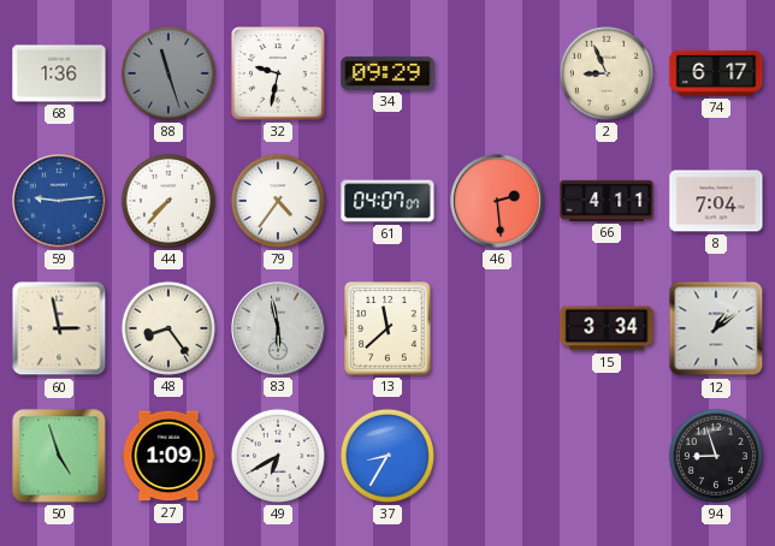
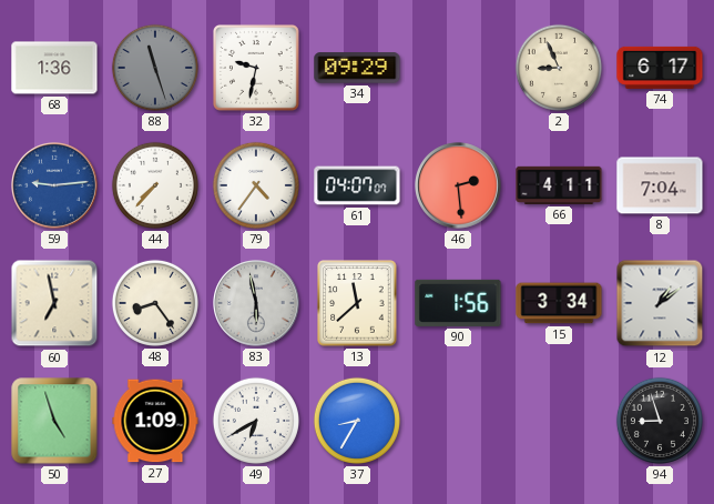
60: 2:58 -> 6:58
90: none -> 1:56
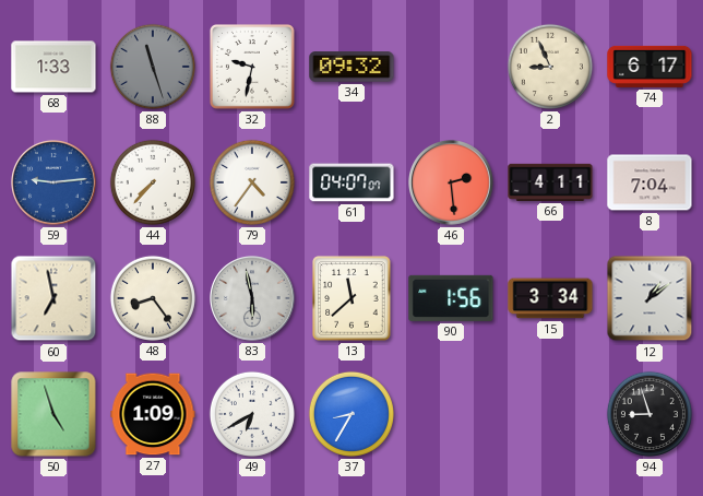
68: 1:36 -> 1:33
34: 09:29 -> 09:32
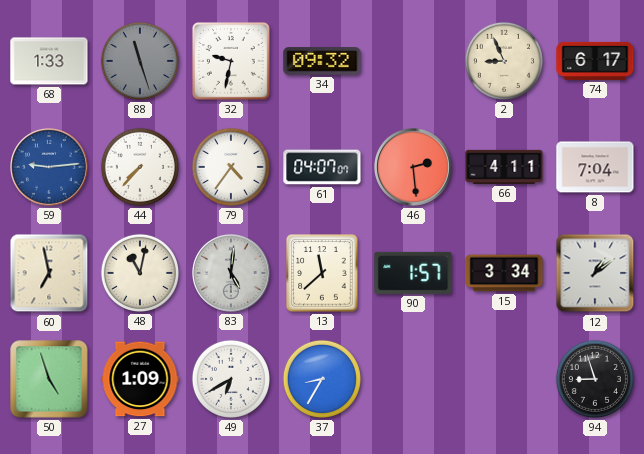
48: 8:24 -> 11:02
83: 5:58 -> 5:01
90: 1:56 -> 1:57
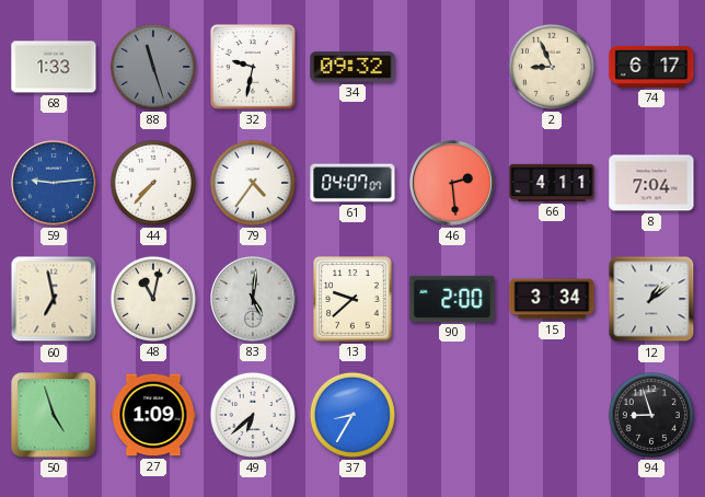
13: 11:38 -> 9:38
90: 1:57 -> 2:00
49: 6:40 -> 6:38
